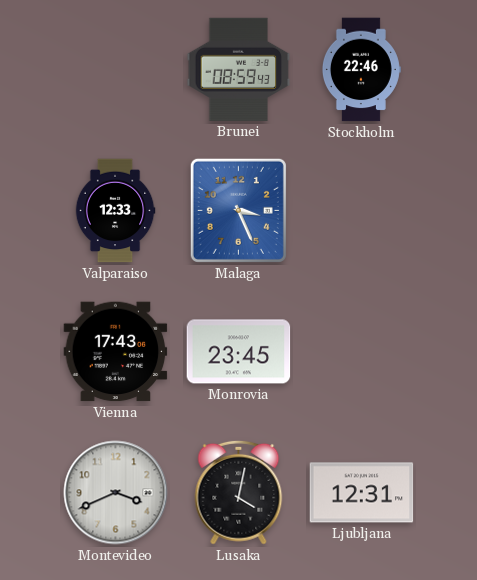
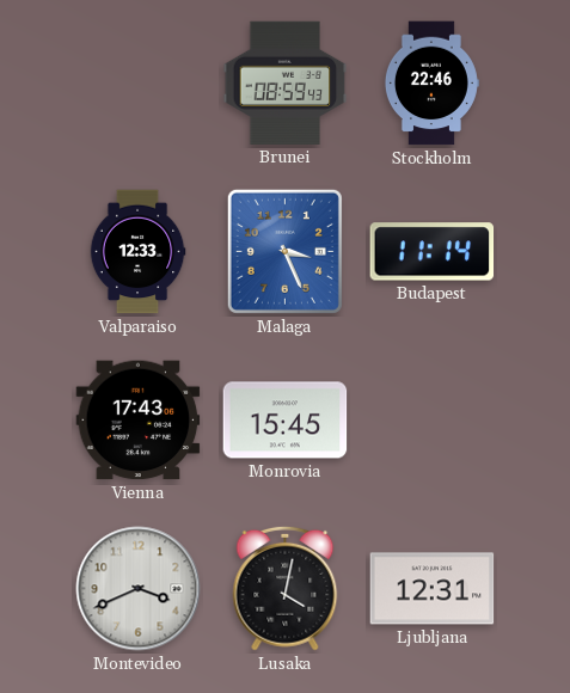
Budapest: none -> 11:14
Monrovia: 23:45 -> 15:45
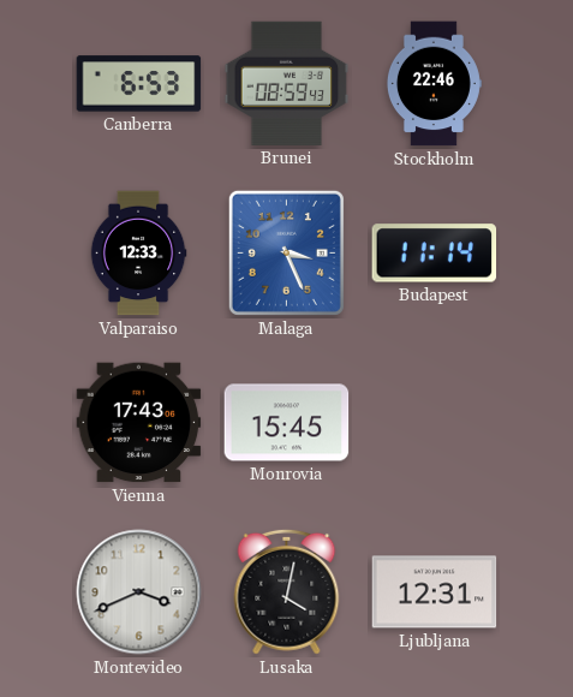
Canberra: none -> 6:53
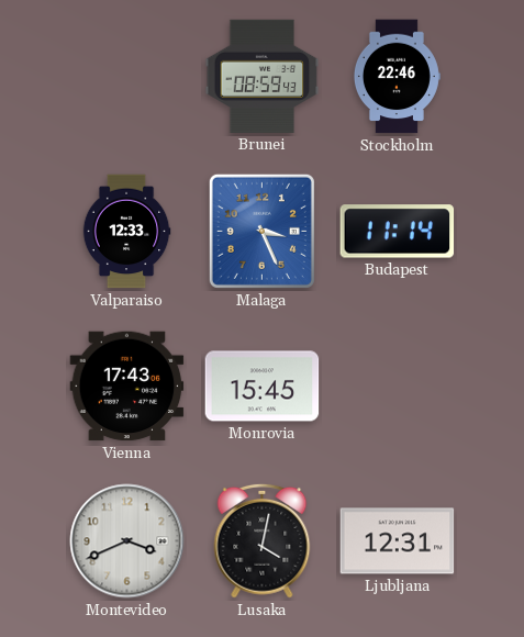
Canberra: 6:53 -> none
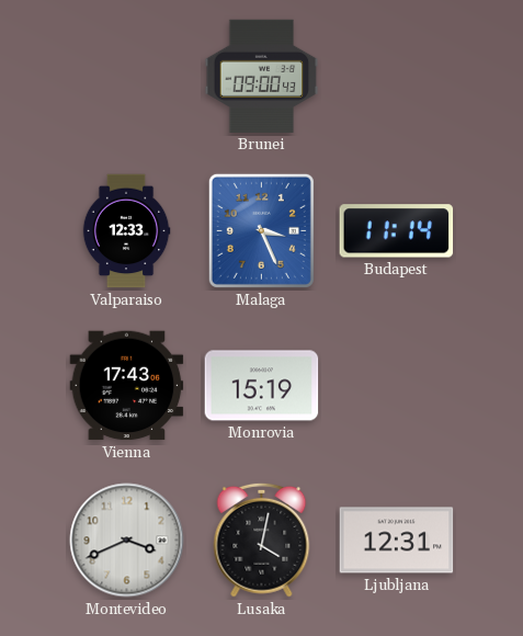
Brunei: 08:59 -> 09:00
Stockholm: 22:46 -> none
Monrovia: 15:45 -> 15:19
